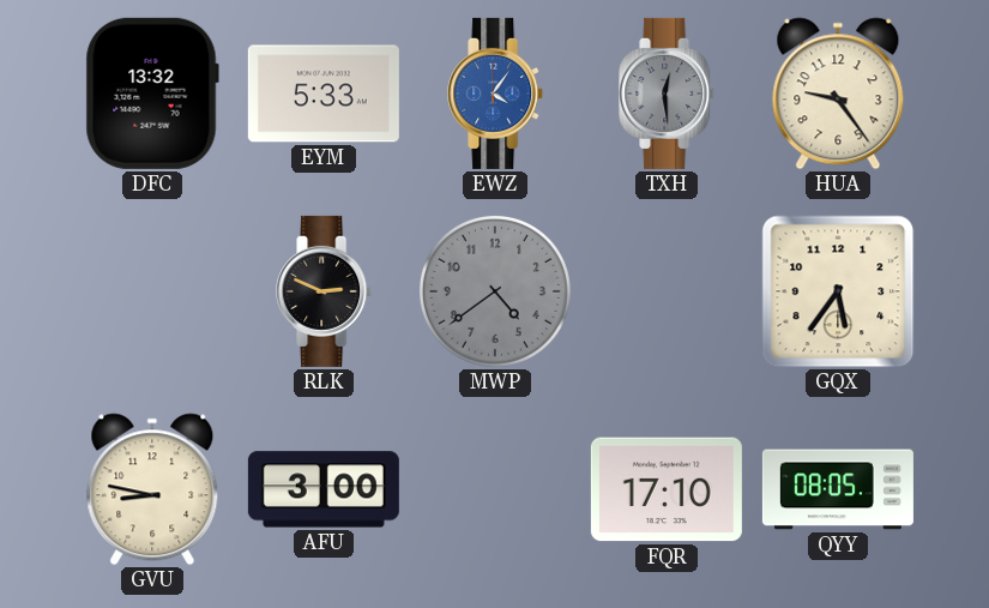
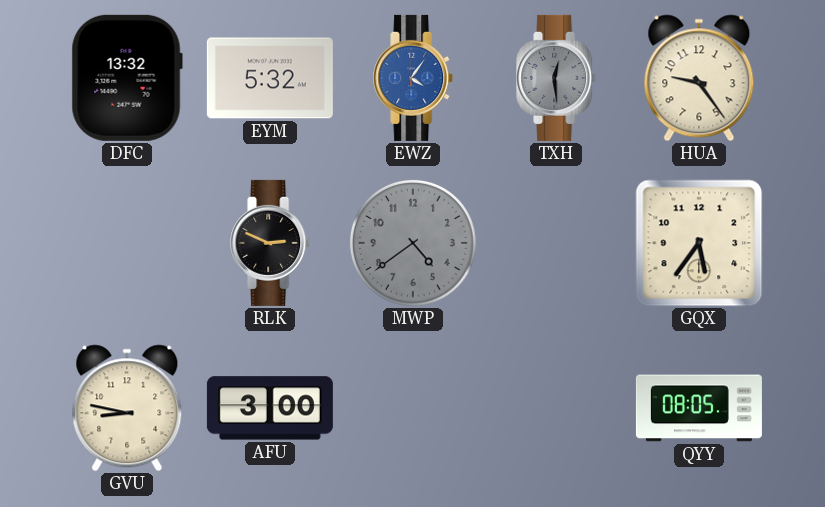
EYM: 5:33 -> 5:32
FQR: 17:10 -> none
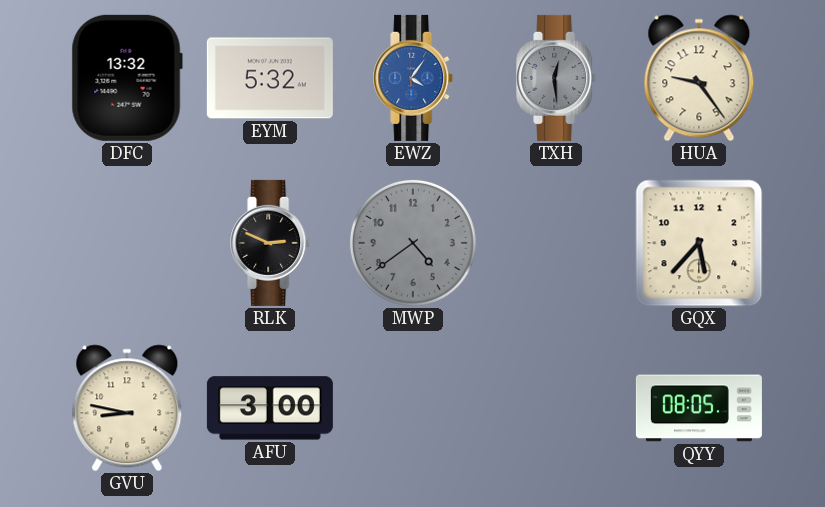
GQX: 5:36 -> 5:37
